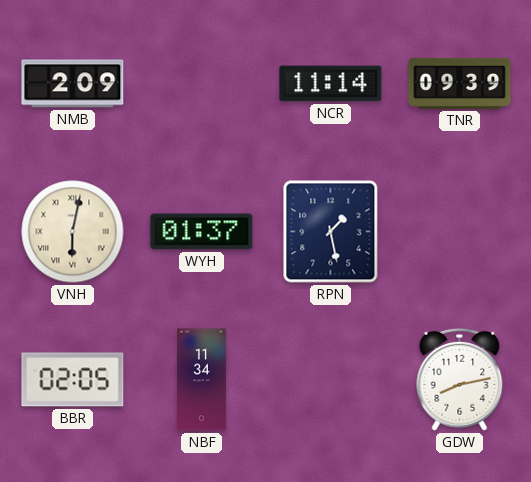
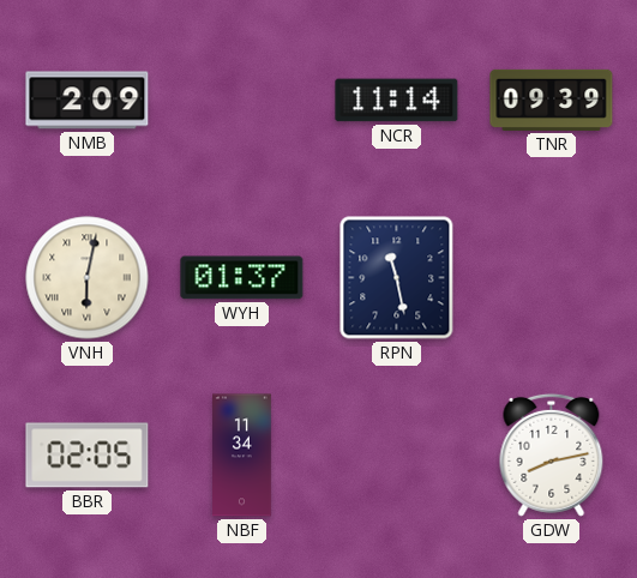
RPN: 1:28 -> 11:28
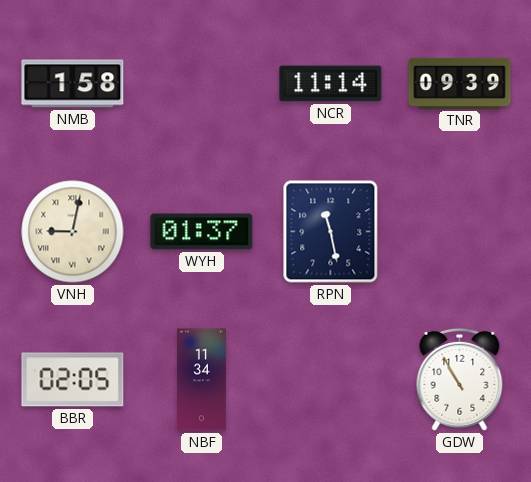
NMB: 2:09 -> 1:58
VNH: 6:02 -> 9:02
GDW: 8:13 -> 10:55
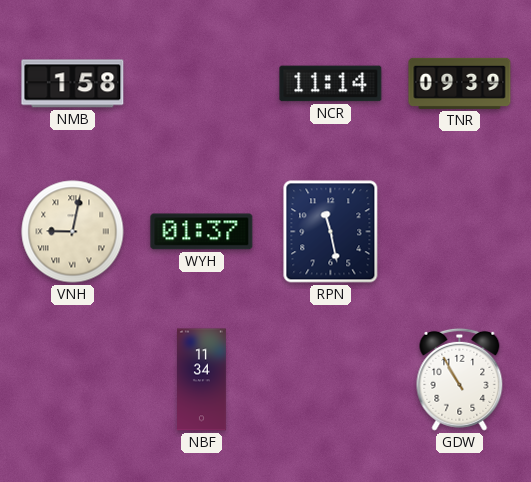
BBR: 02:05 -> none
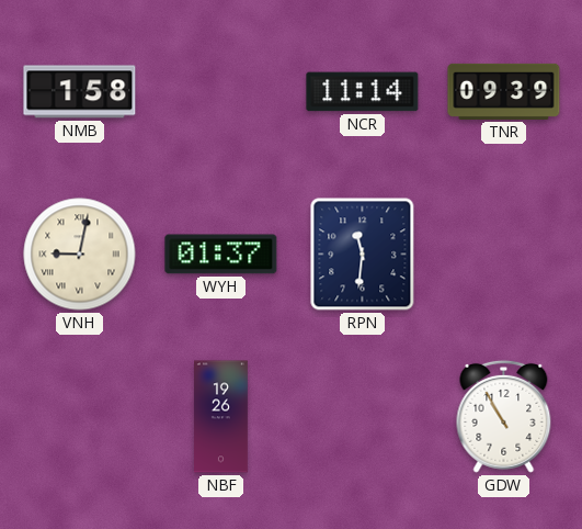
RPN: 11:28 -> 11:31
NBF: 11:34 -> 19:26
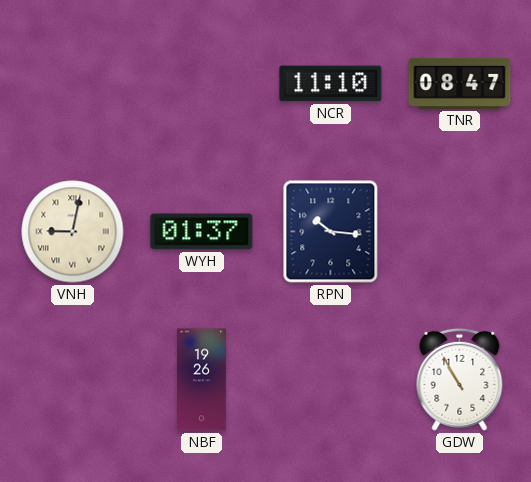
NMB: 1:58 -> none
NCR: 11:14 -> 11:10
TNR: 09:39 -> 08:47
RPN: 11:31 -> 10:16
